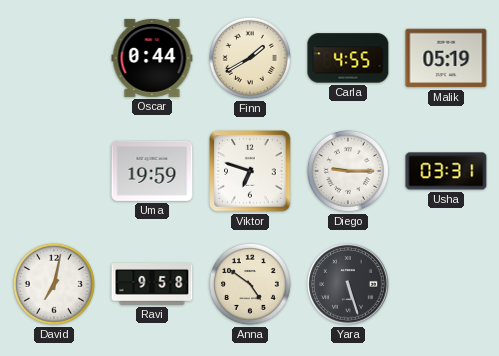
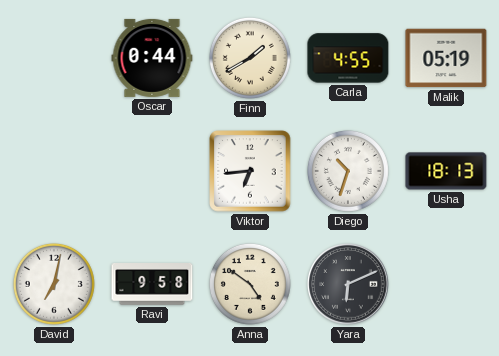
Uma: 19:59 -> none
Viktor: 6:48 -> 6:44
Diego: 9:15 -> 10:33
Usha: 03:31 -> 18:13
Yara: 5:27 -> 6:11
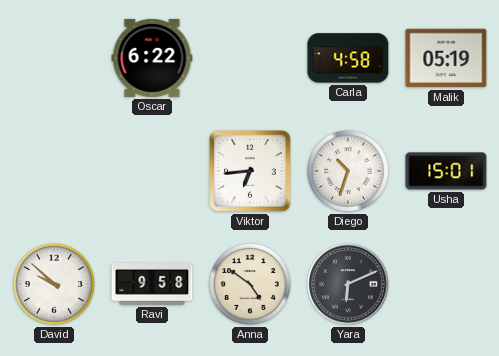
Oscar: 0:44 -> 6:22
Finn: 1:40 -> none
Carla: 4:55 -> 4:58
Usha: 18:13 -> 15:01
David: 7:02 -> 9:52
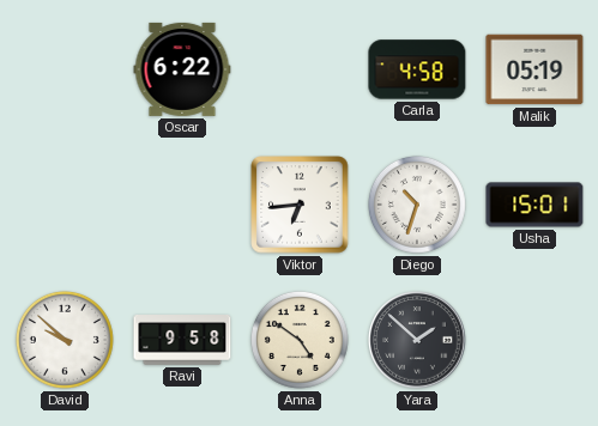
Yara: 6:11 -> 1:52
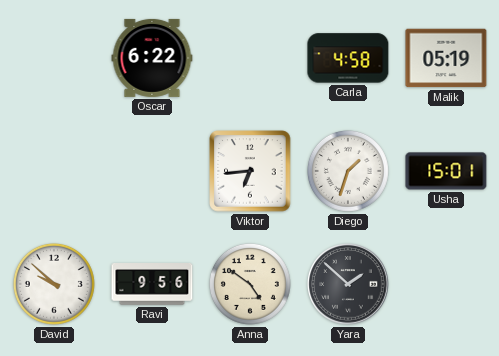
Diego: 10:33 -> 1:33
Ravi: 9:58 -> 9:56
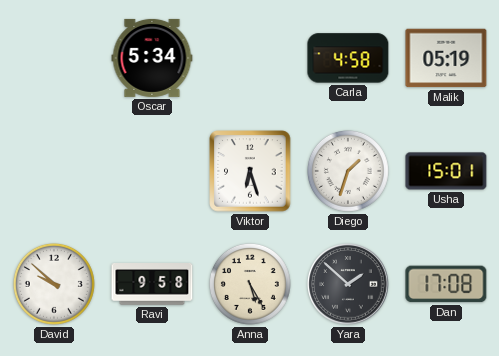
Oscar: 6:22 -> 5:34
Viktor: 6:44 -> 6:27
Ravi: 9:56 -> 9:58
Anna: 4:51 -> 5:25
Dan: none -> 17:08
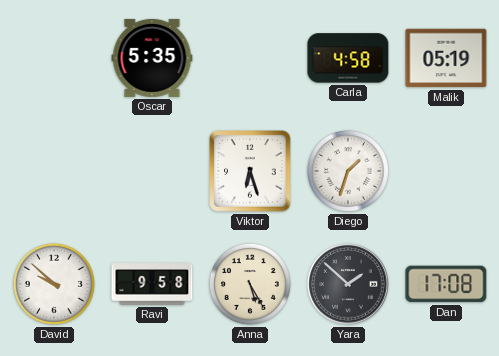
Oscar: 5:34 -> 5:35
Usha: 15:01 -> none
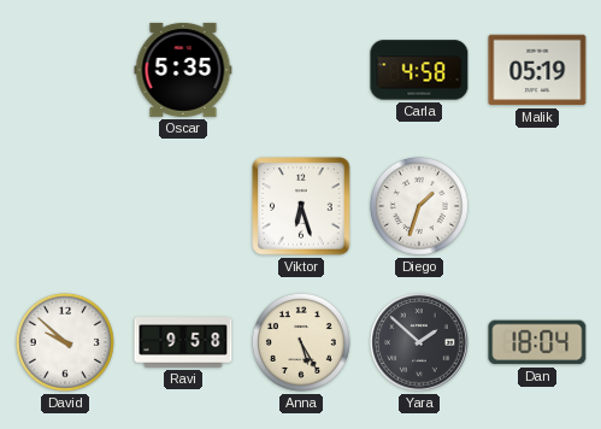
Dan: 17:08 -> 18:04
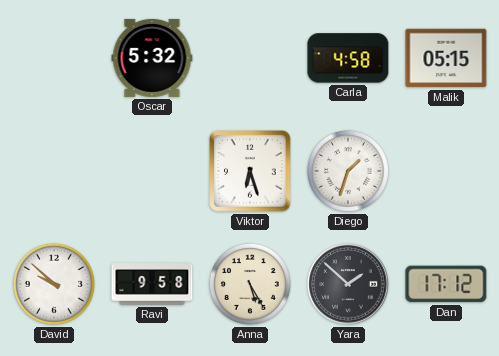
Oscar: 5:35 -> 5:32
Malik: 05:19 -> 05:15
Dan: 18:04 -> 17:12
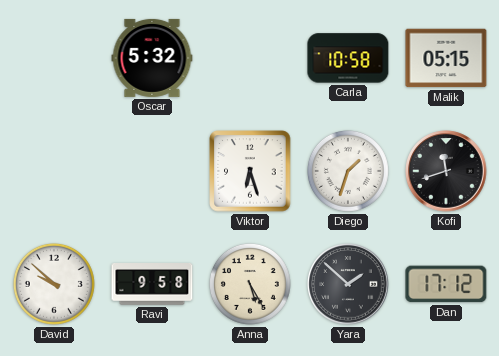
Carla: 4:58 -> 10:58
Kofi: none -> 11:42
